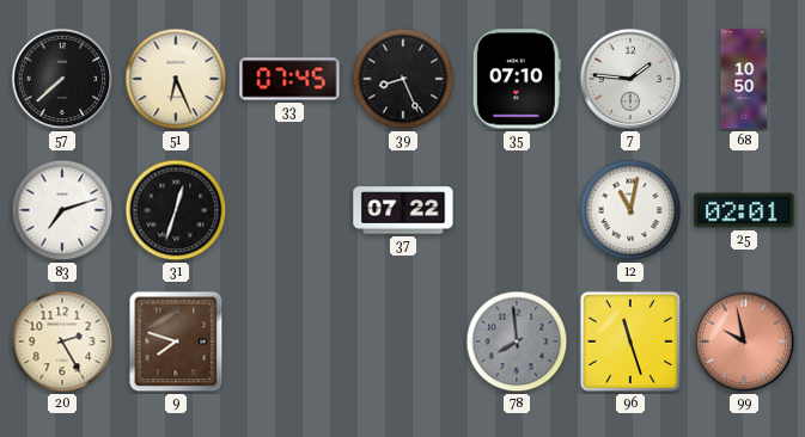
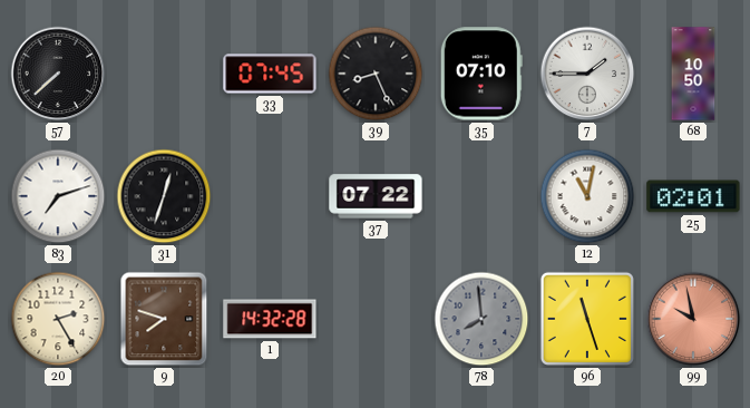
51: 6:26 -> none
7: 1:46 -> 1:45
1: none -> 14:32
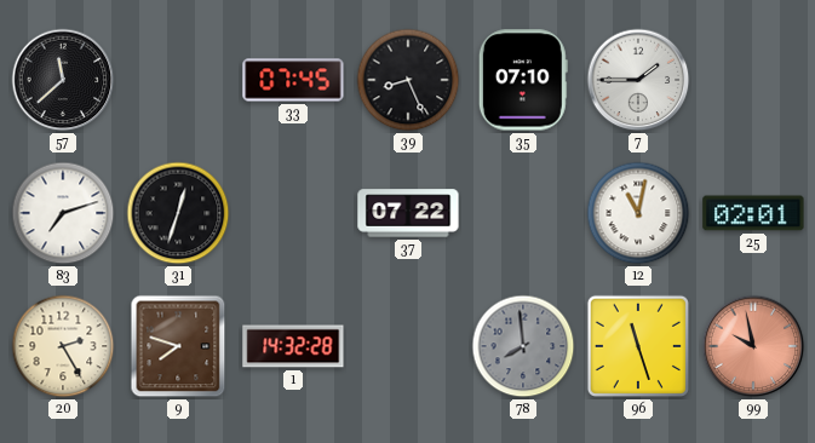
57: 7:38 -> 11:38
68: 10:50 -> none
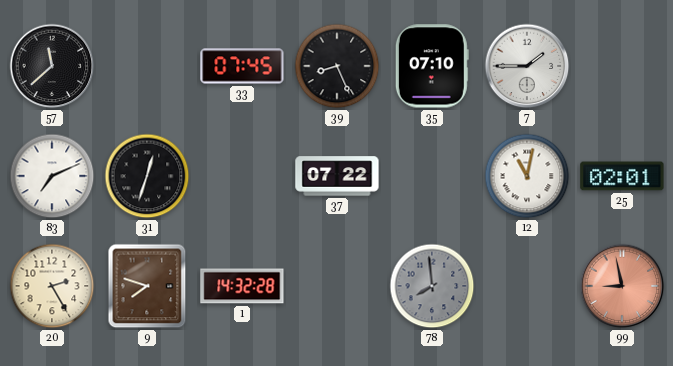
83: 7:12 -> 7:11
96: 11:27 -> none
99: 9:58 -> 8:58
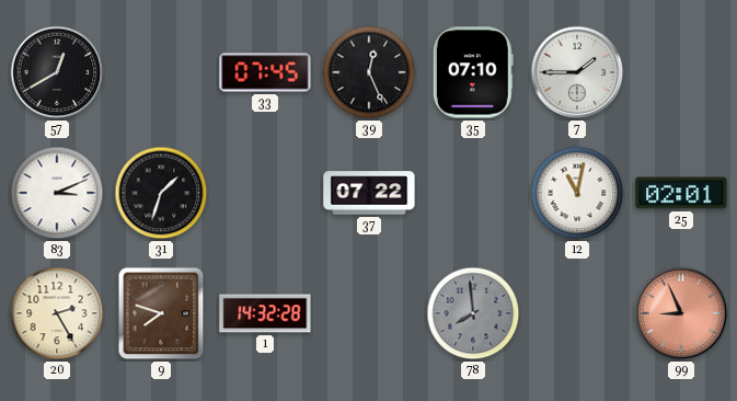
57: 11:38 -> 12:40
39: 8:26 -> 12:26
83: 7:11 -> 3:11
31: 12:33 -> 1:33
99: 8:58 -> 8:56
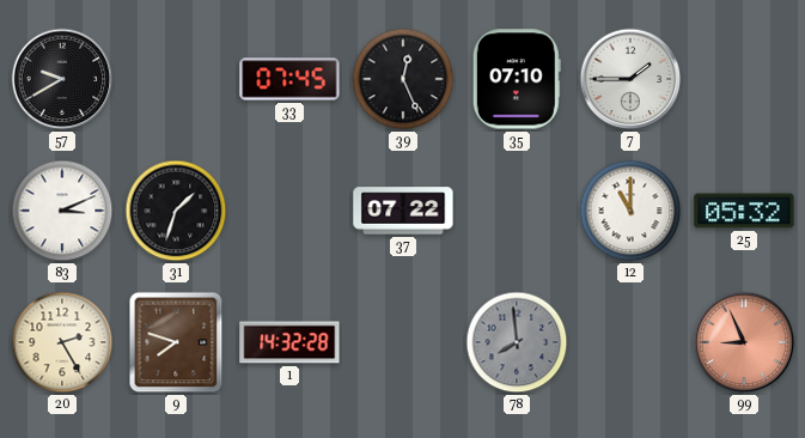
57: 12:40 -> 9:40
12: 11:02 -> 11:00
25: 02:01 -> 05:32
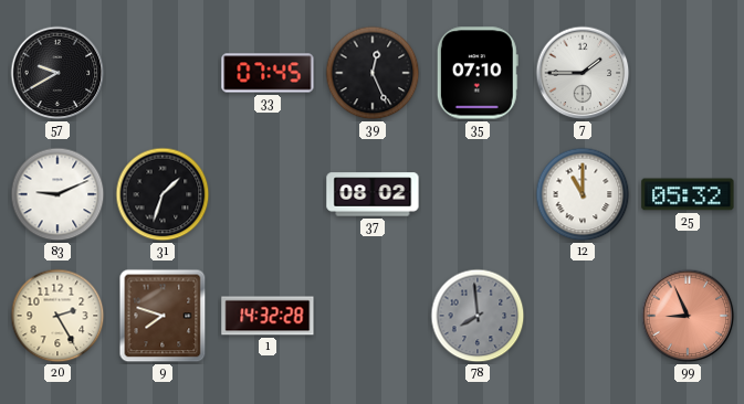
83: 3:11 -> 9:11
37: 07:22 -> 08:02
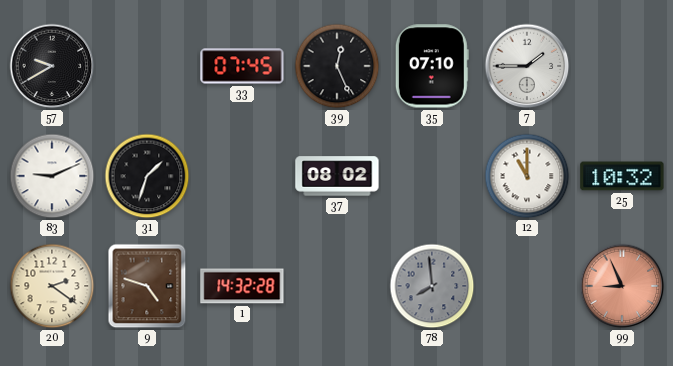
25: 05:32 -> 10:32
20: 2:25 -> 2:21
9: 7:48 -> 4:48
